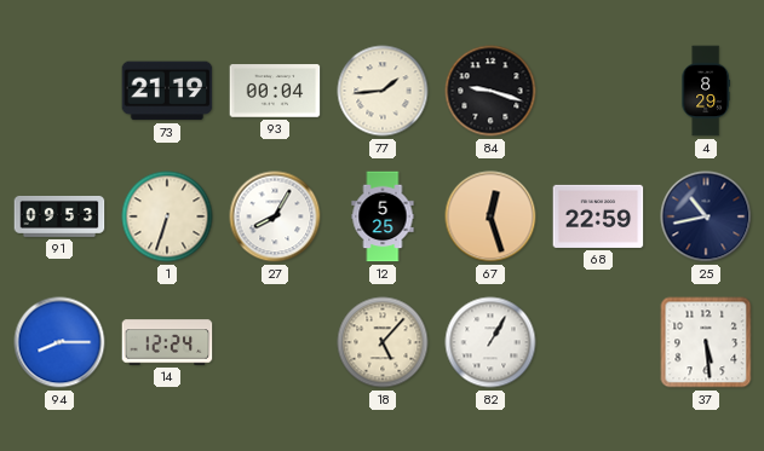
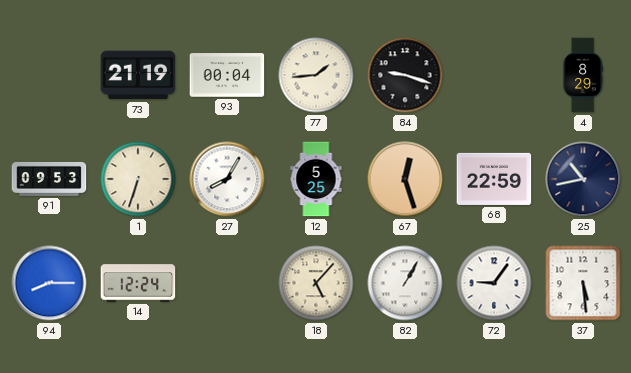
72: none -> 9:06
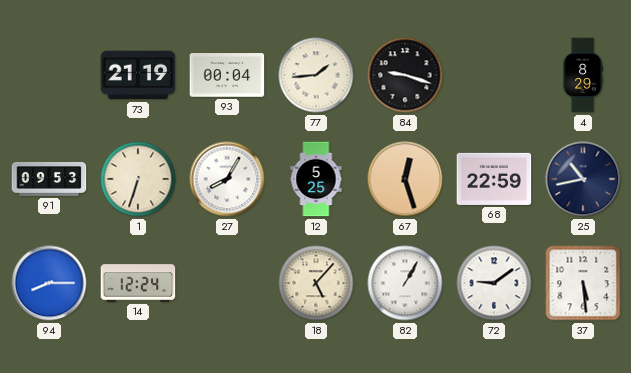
72: 9:06 -> 9:09
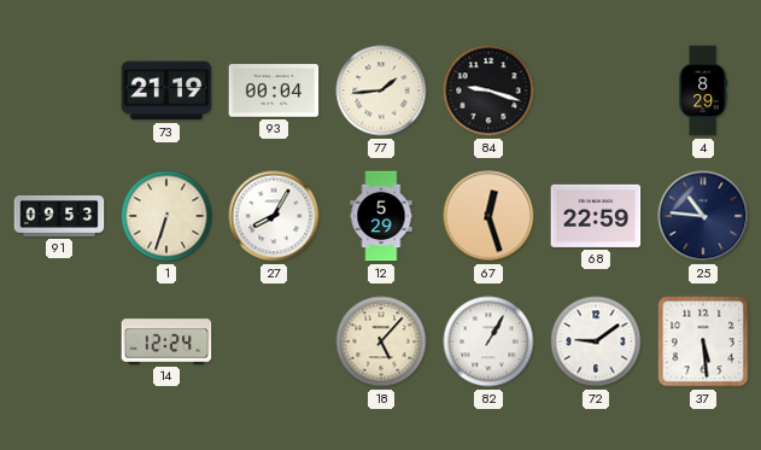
12: 5:25 -> 5:29
25: 10:43 -> 10:46
94: 8:15 -> none
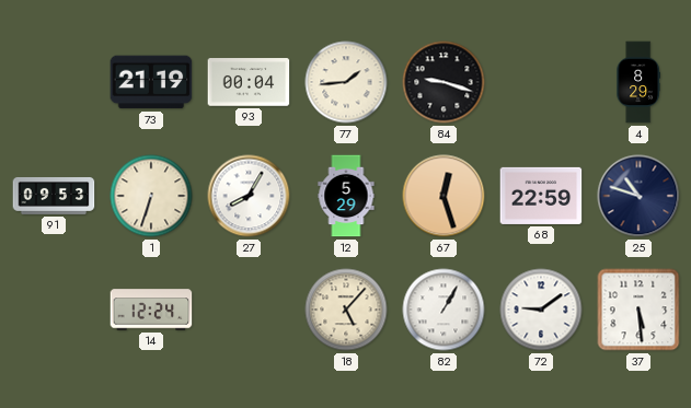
25: 10:46 -> 10:48
